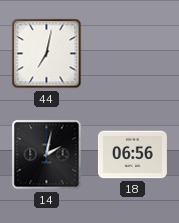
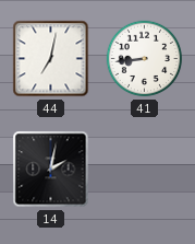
41: none -> 8:44
18: 06:56 -> none
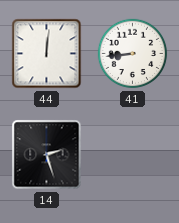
44: 7:02 -> 12:01
14: 2:02 -> 2:27
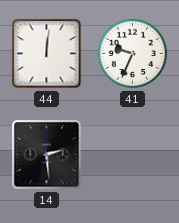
41: 8:44 -> 9:34
14: 2:27 -> 2:29
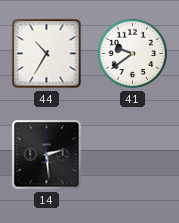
44: 12:01 -> 10:35
41: 9:34 -> 9:39
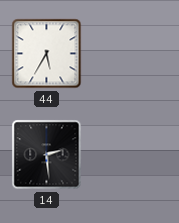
44: 10:35 -> 5:35
41: 9:39 -> none
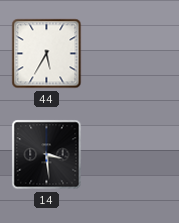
14: 2:29 -> 3:29
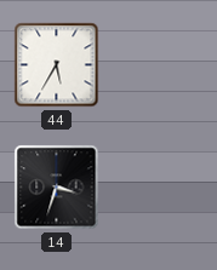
14: 3:29 -> 3:33
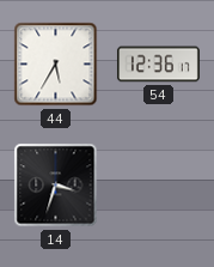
54: none -> 12:36
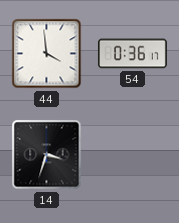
44: 5:35 -> 3:59
54: 12:36 -> 0:36
